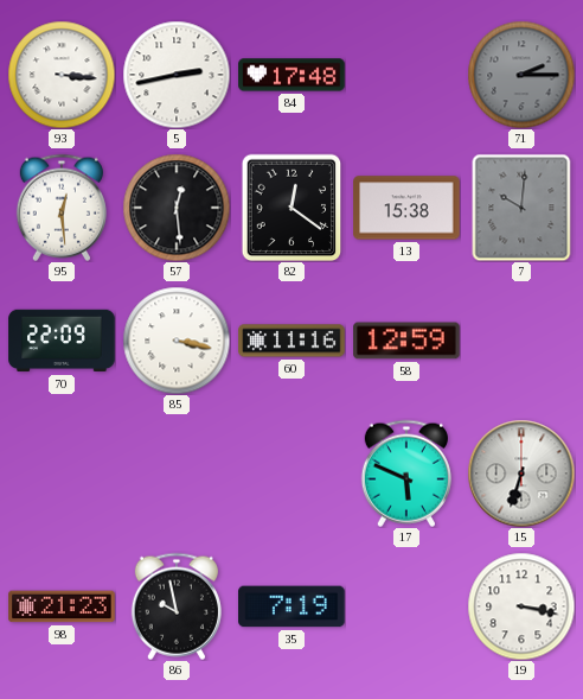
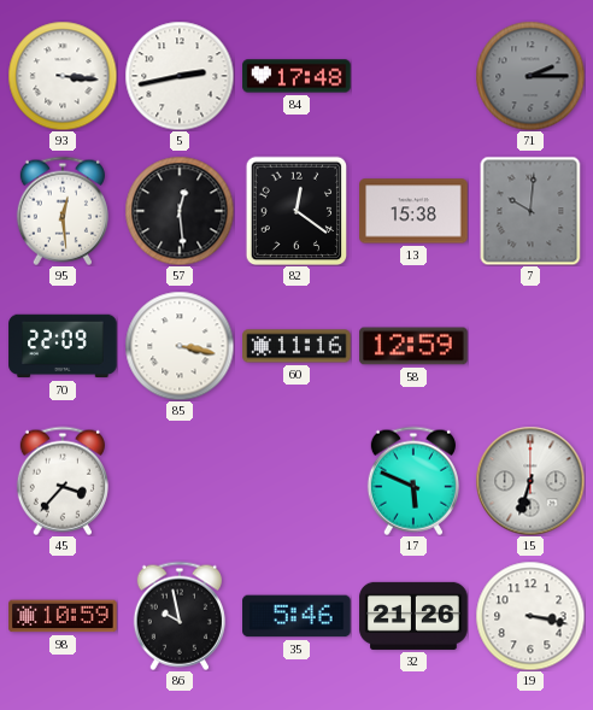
45: none -> 3:37
98: 21:23 -> 10:59
35: 7:19 -> 5:46
32: none -> 21:26
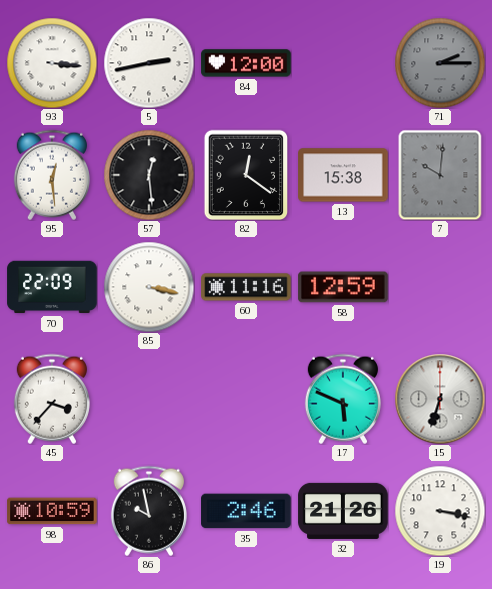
84: 17:48 -> 12:00
35: 5:46 -> 2:46
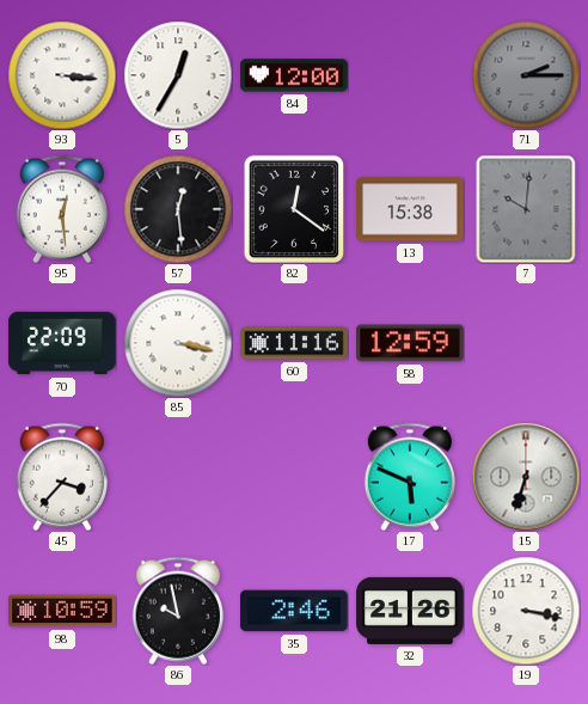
5: 2:43 -> 12:35
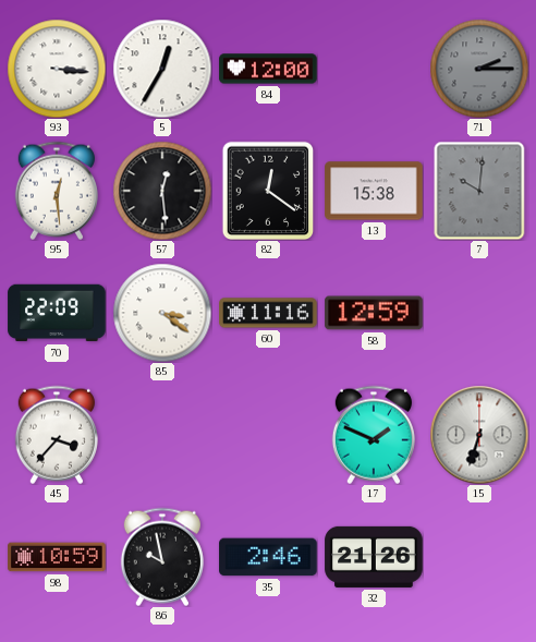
85: 3:17 -> 3:21
17: 5:49 -> 1:49
19: 3:17 -> none
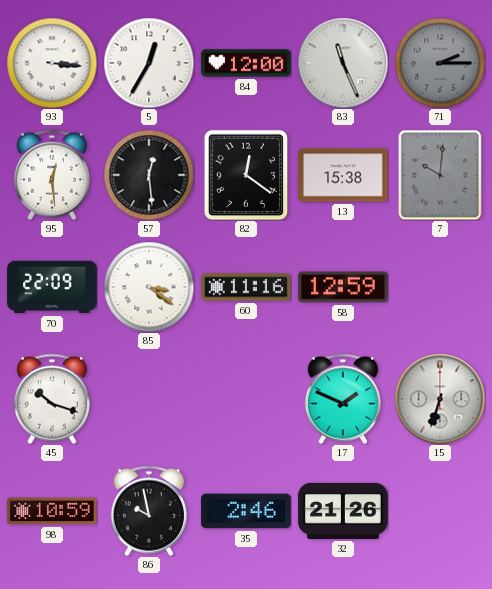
83: none -> 11:26
45: 3:37 -> 10:18
